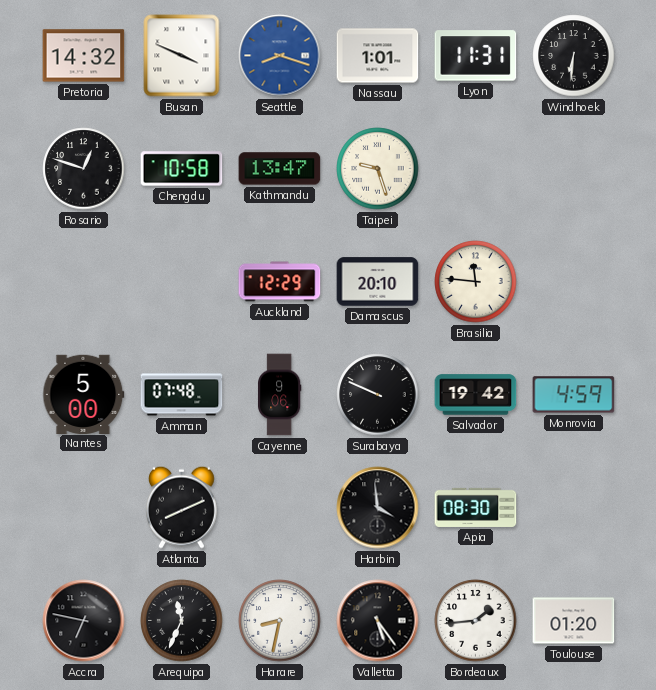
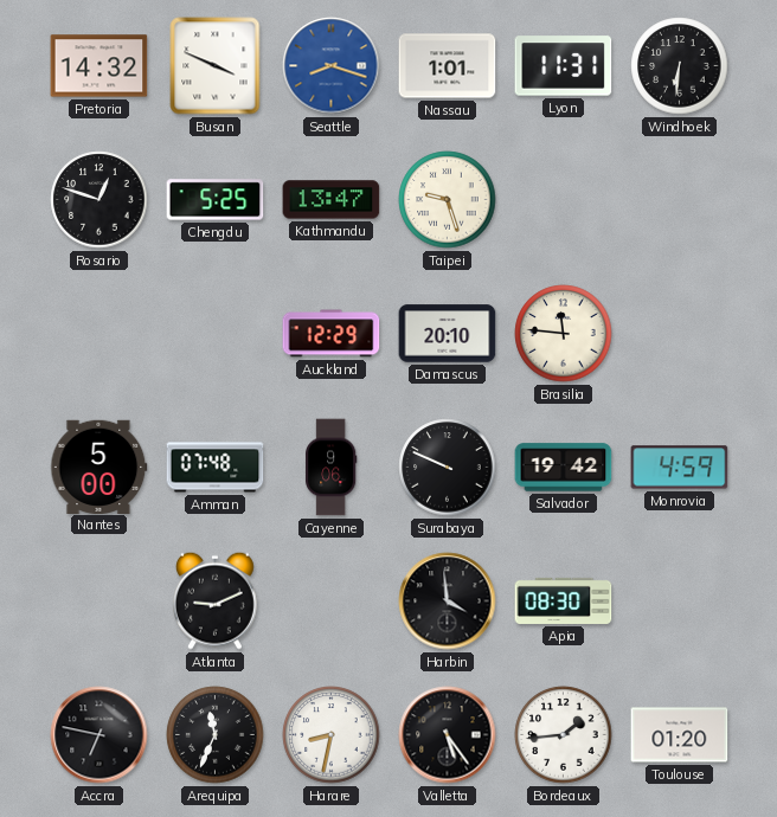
Chengdu: 10:58 -> 5:25
Atlanta: 8:11 -> 9:11
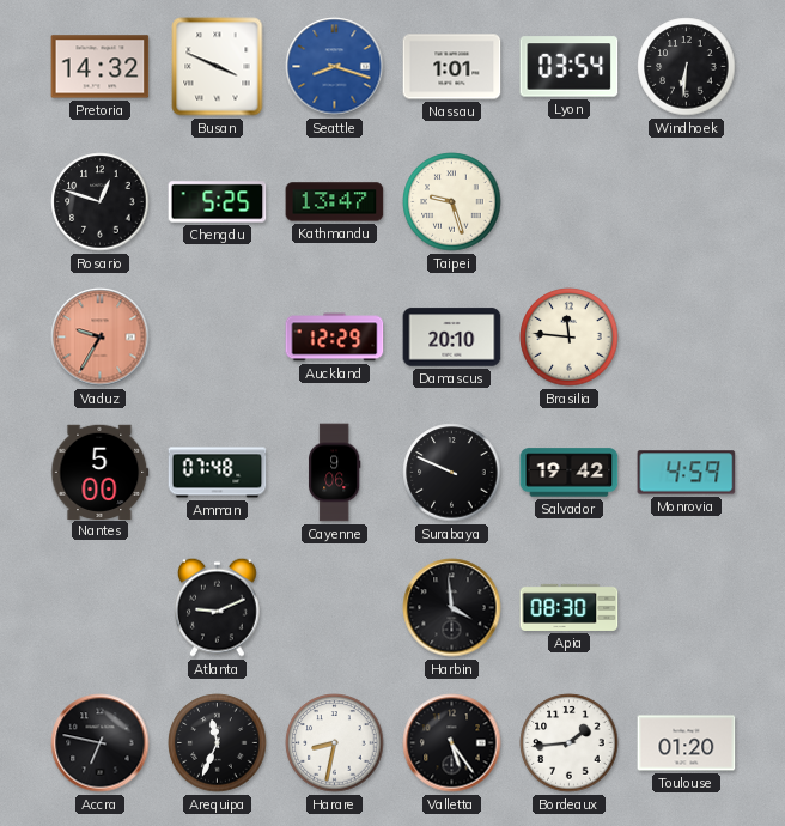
Lyon: 11:31 -> 03:54
Vaduz: none -> 9:35
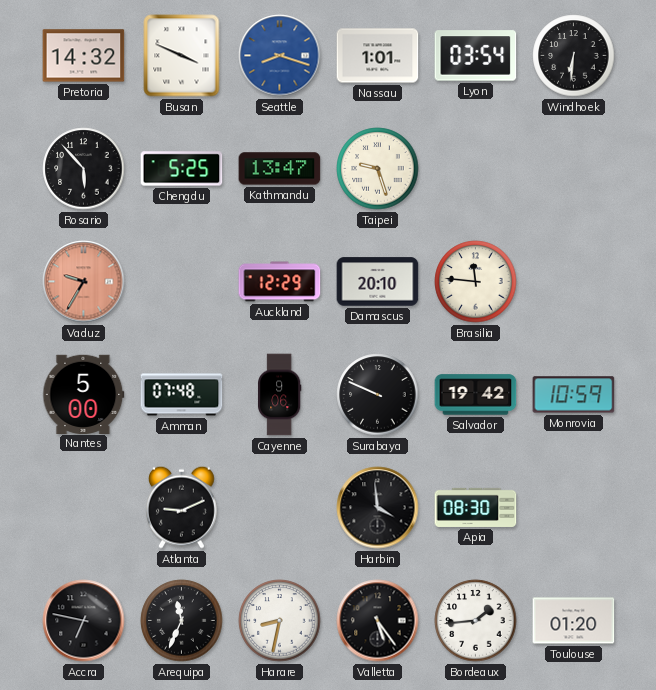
Rosario: 12:48 -> 5:53
Monrovia: 4:59 -> 10:59
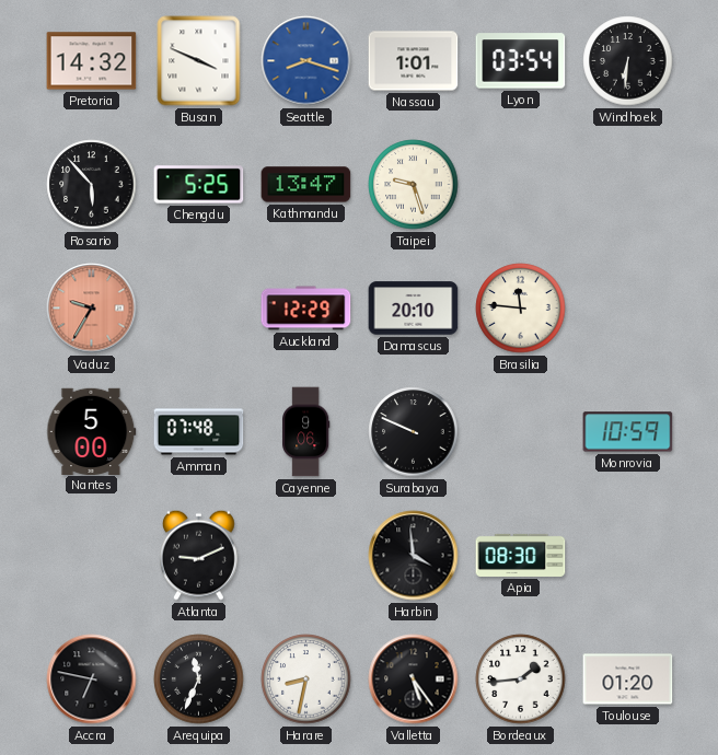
Salvador: 19:42 -> none
